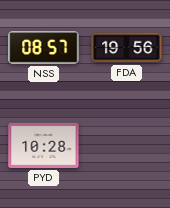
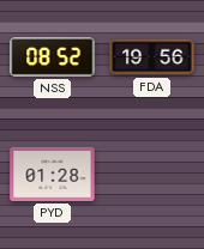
NSS: 08:57 -> 08:52
PYD: 10:28 -> 01:28
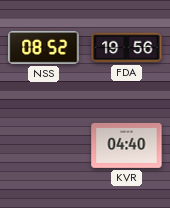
PYD: 01:28 -> none
KVR: none -> 04:40
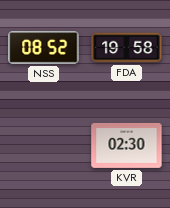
FDA: 19:56 -> 19:58
KVR: 04:40 -> 02:30
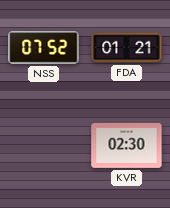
NSS: 08:52 -> 07:52
FDA: 19:58 -> 01:21
